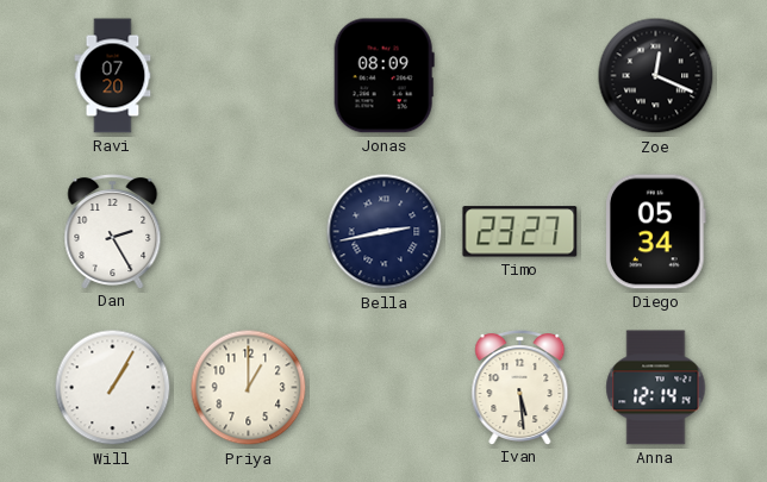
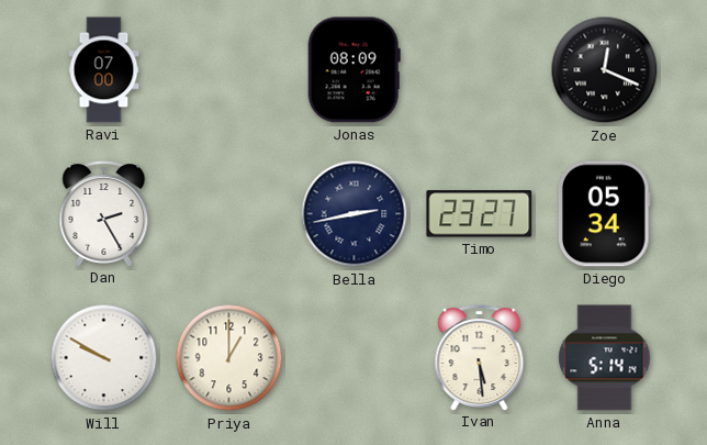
Ravi: 07:20 -> 07:00
Will: 1:05 -> 9:50
Anna: 12:14 -> 5:14
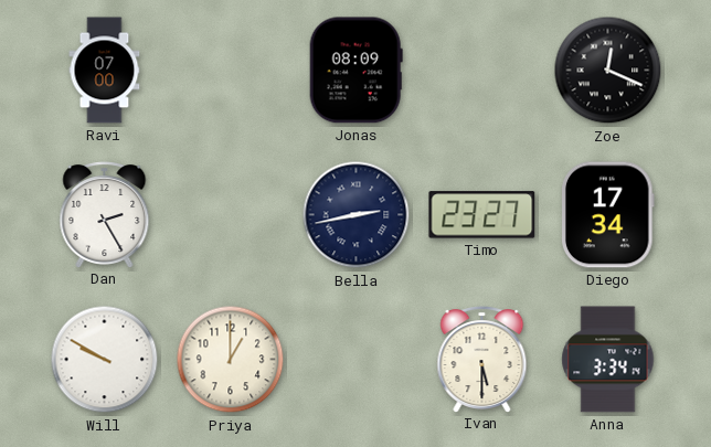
Diego: 05:34 -> 17:34
Ivan: 5:29 -> 5:30
Anna: 5:14 -> 3:34
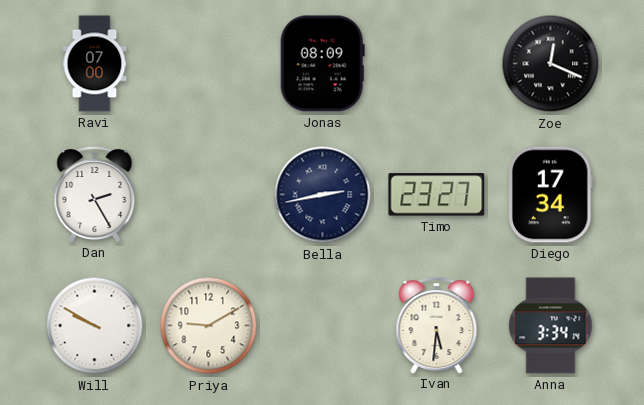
Priya: 1:00 -> 9:10
Ivan: 5:30 -> 5:31
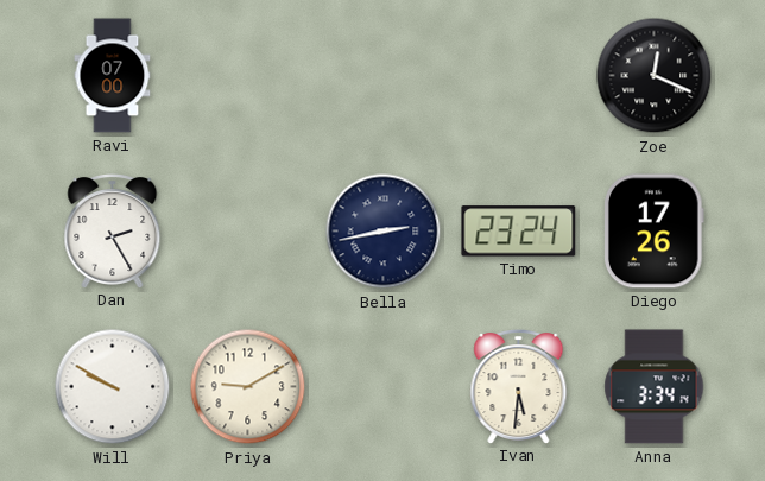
Jonas: 08:09 -> none
Timo: 23:27 -> 23:24
Diego: 17:34 -> 17:26
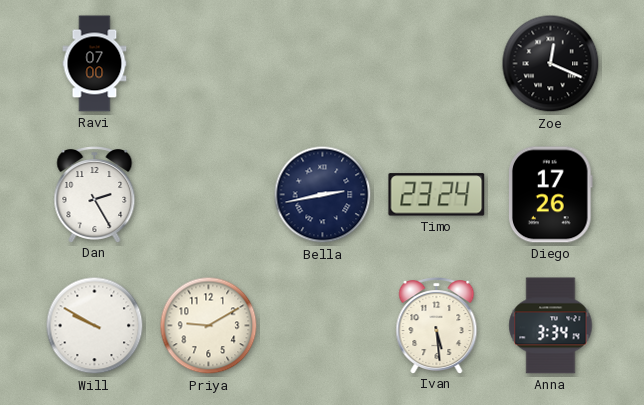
Ivan: 5:31 -> 5:29
